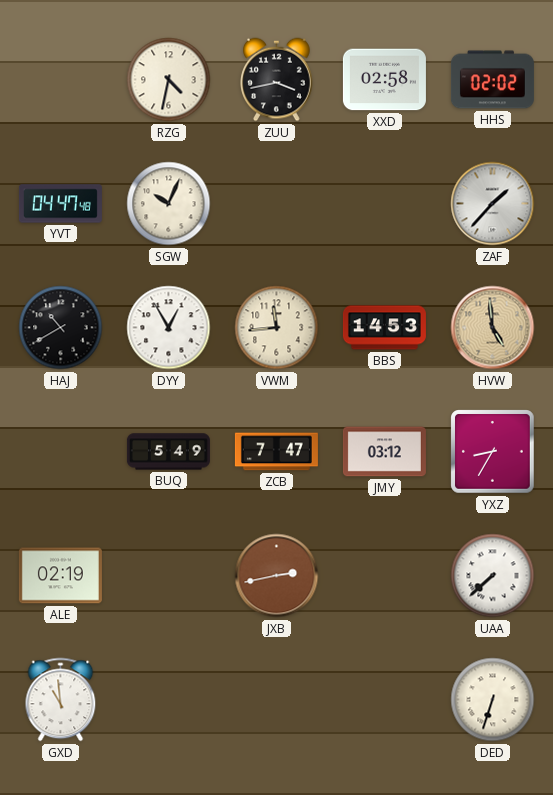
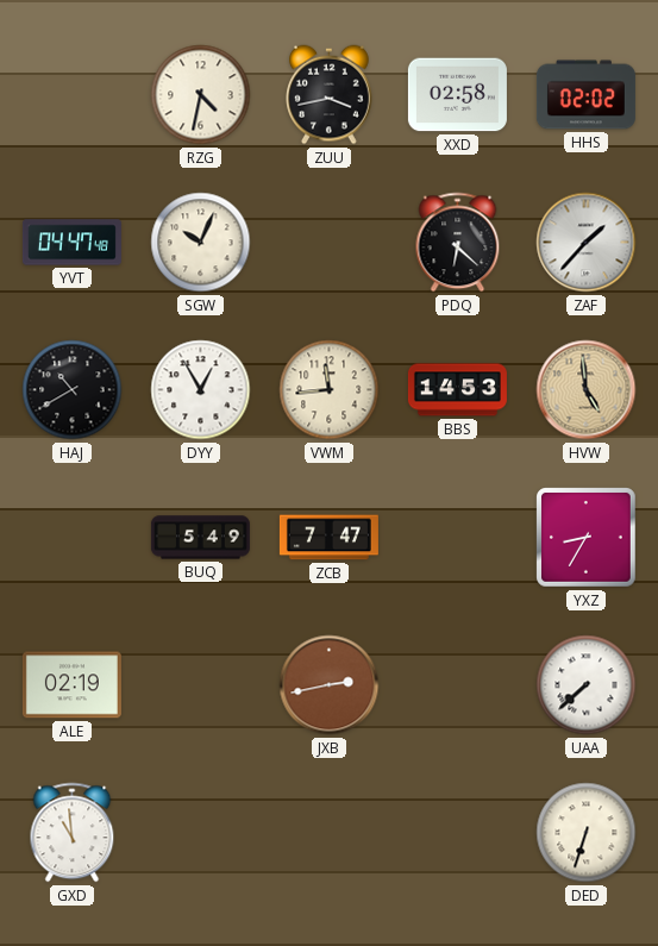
PDQ: none -> 6:22
JMY: 03:12 -> none
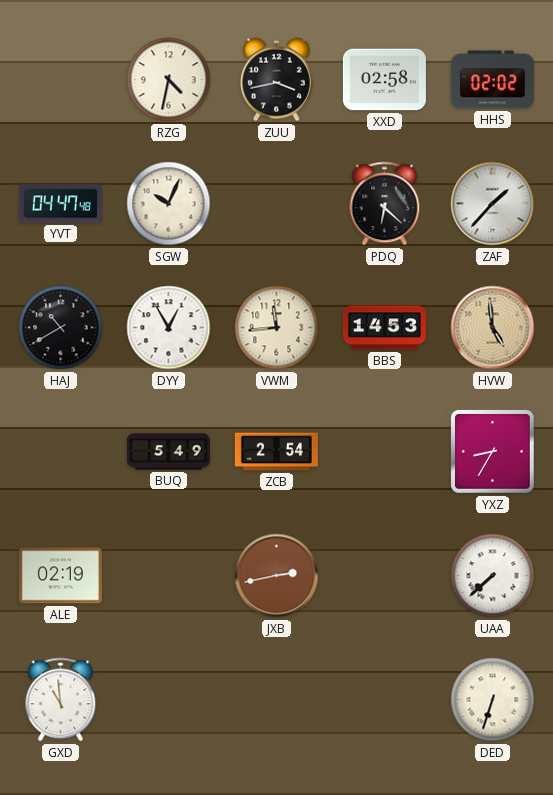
ZCB: 7:47 -> 2:54
